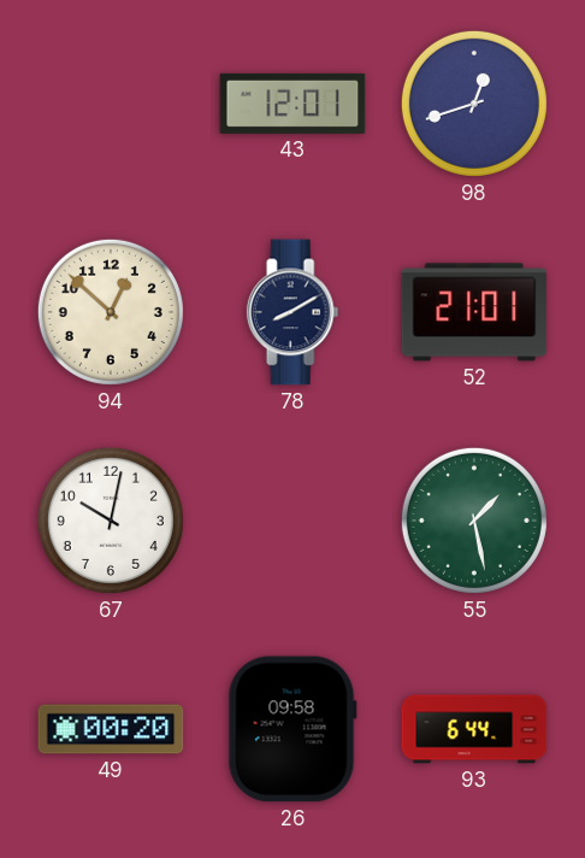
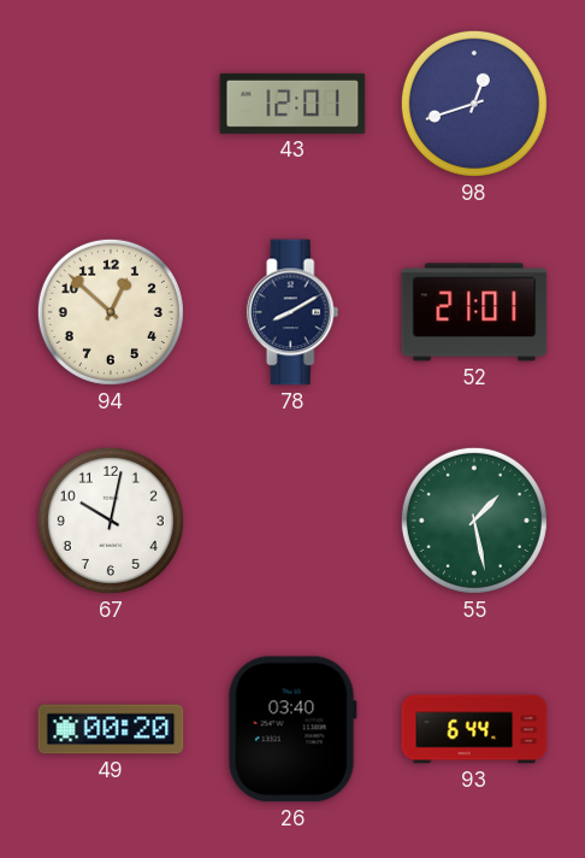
26: 09:58 -> 03:40
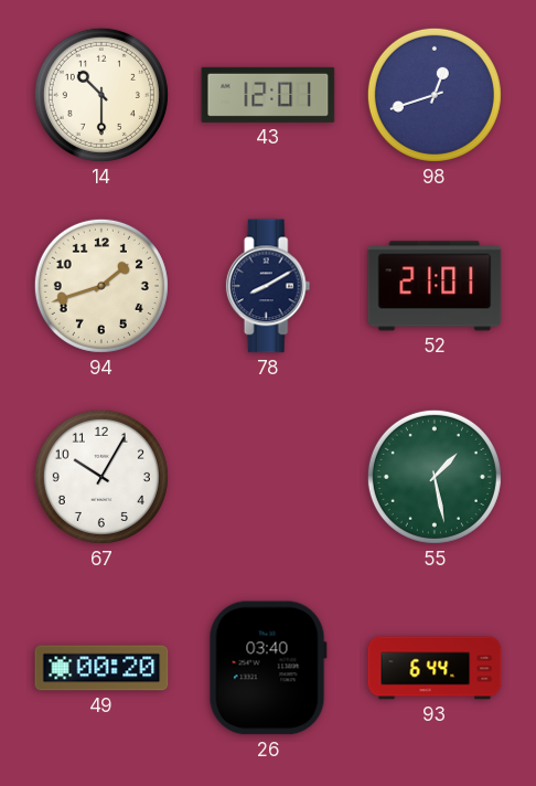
14: none -> 10:30
94: 12:52 -> 1:42
67: 10:02 -> 10:05
